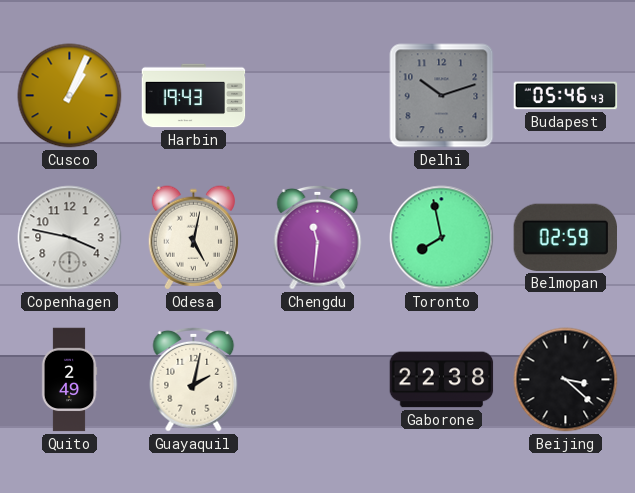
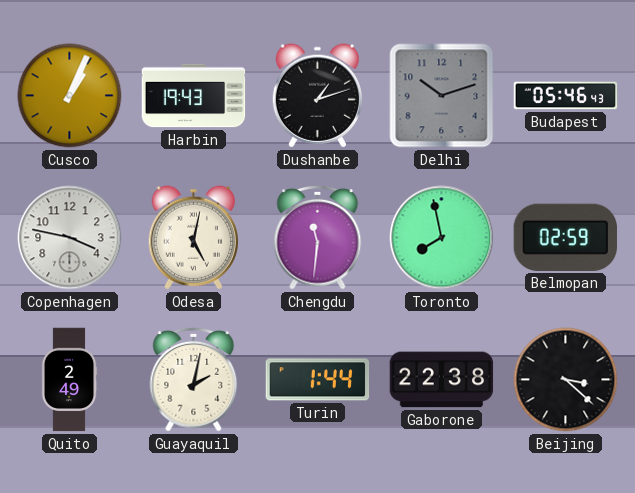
Dushanbe: none -> 1:12
Turin: none -> 1:44
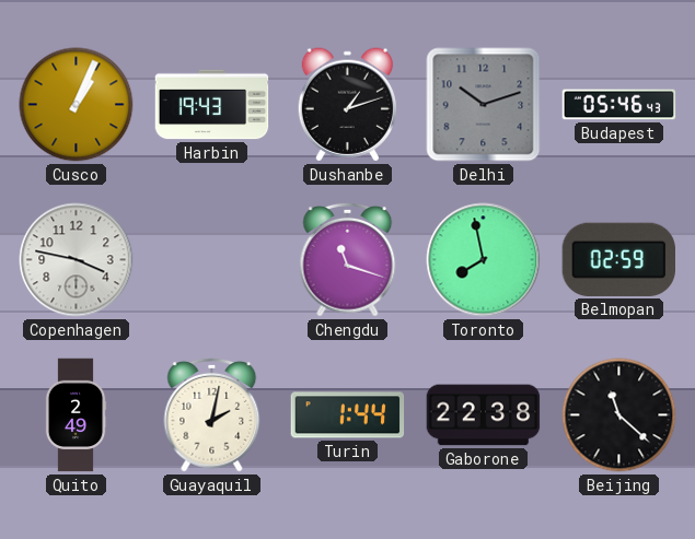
Odesa: 5:02 -> none
Chengdu: 11:31 -> 11:18
Beijing: 3:22 -> 11:22
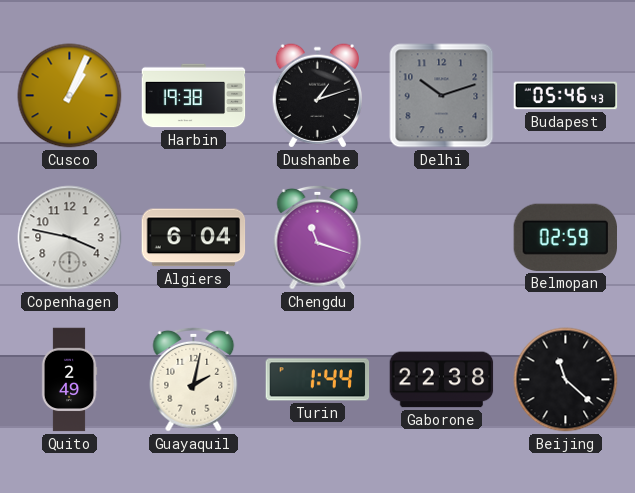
Harbin: 19:43 -> 19:38
Algiers: none -> 6:04
Toronto: 7:58 -> none
